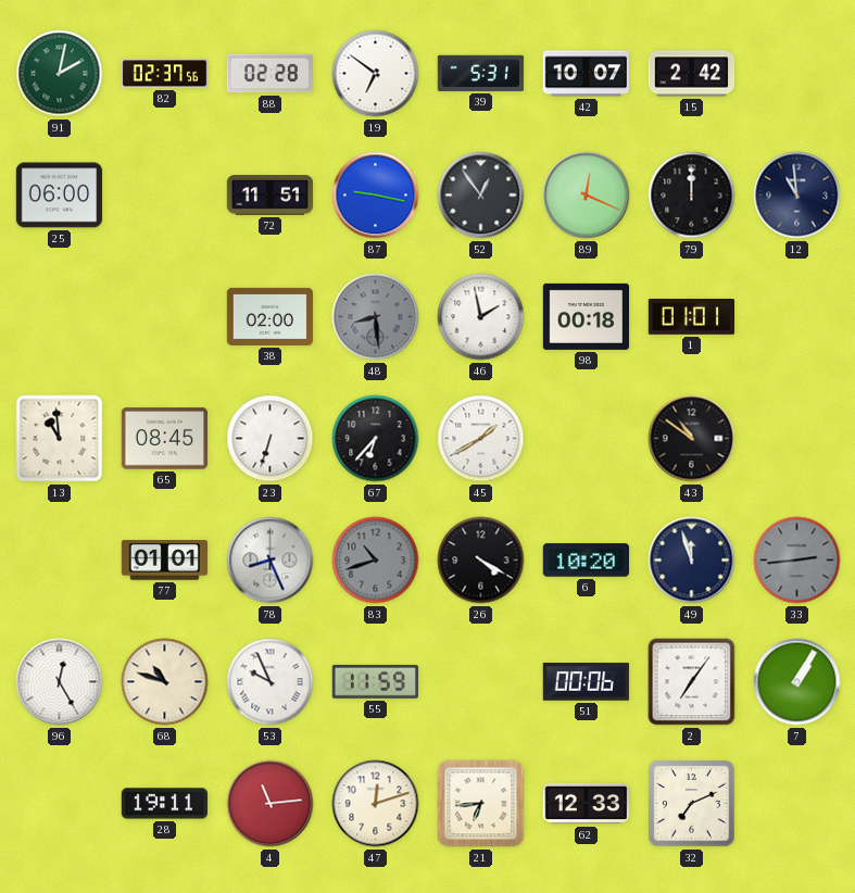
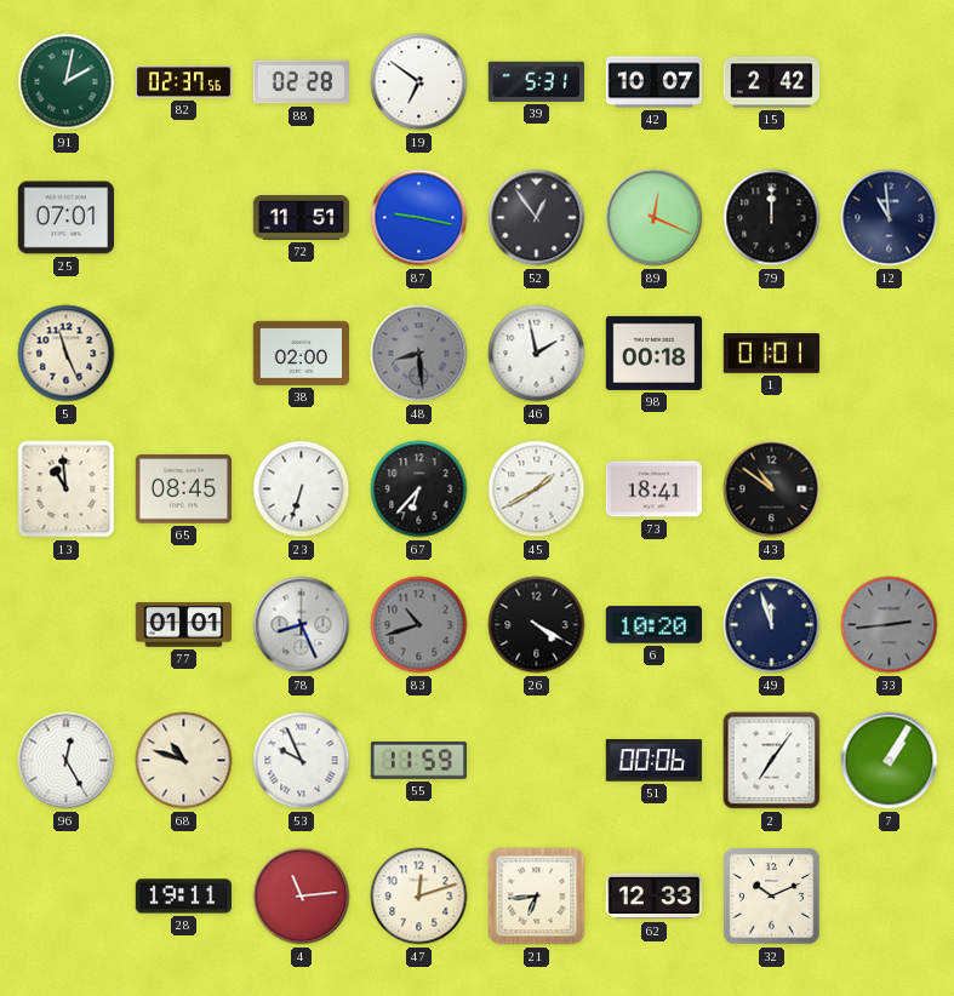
25: 06:00 -> 07:01
5: none -> 11:26
73: none -> 18:41
32: 7:11 -> 10:11
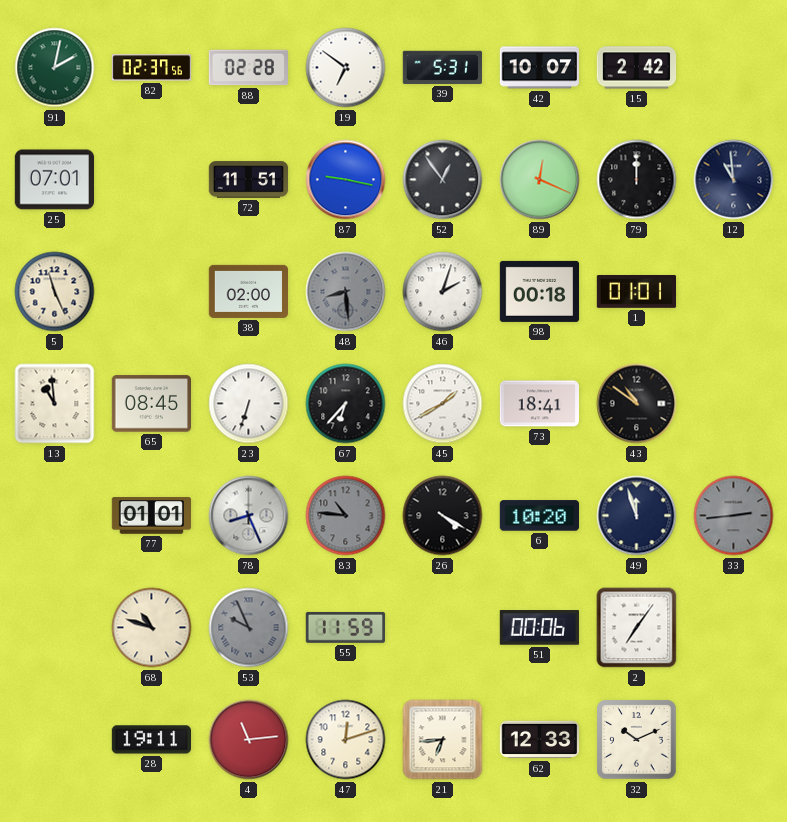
46: 1:58 -> 2:03
83: 10:42 -> 10:46
96: 12:25 -> none
53 dial: white -> grey
7: 1:05 -> none
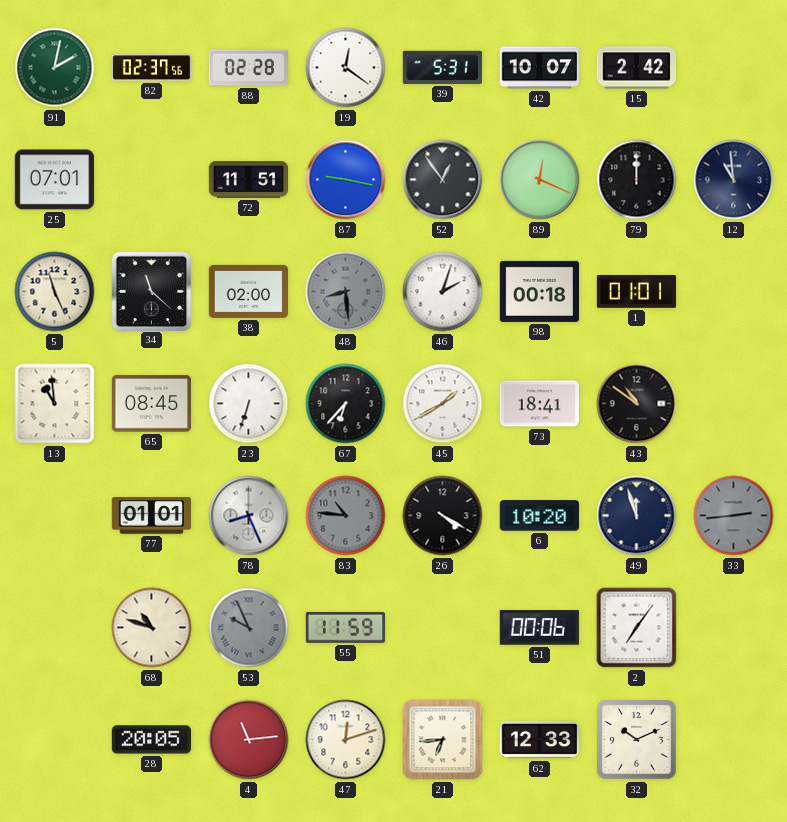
19: 6:51 -> 12:21
34: none -> 11:22
28: 19:11 -> 20:05
